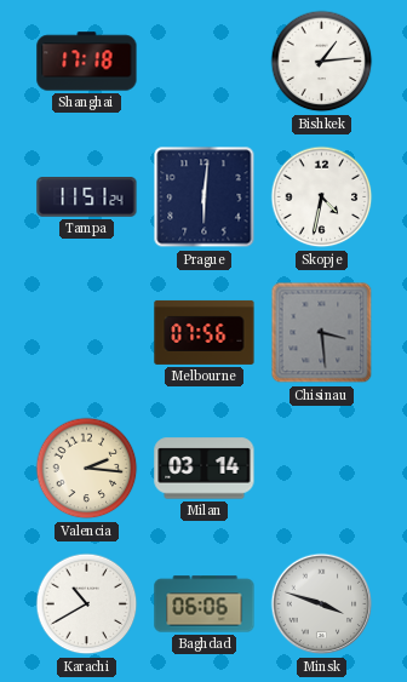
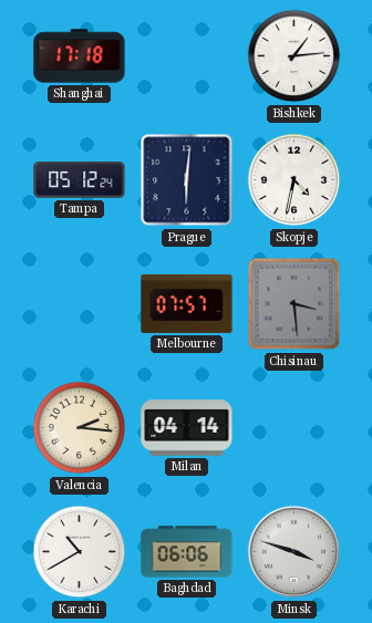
Tampa: 11:51 -> 05:12
Melbourne: 07:56 -> 07:57
Milan: 03:14 -> 04:14
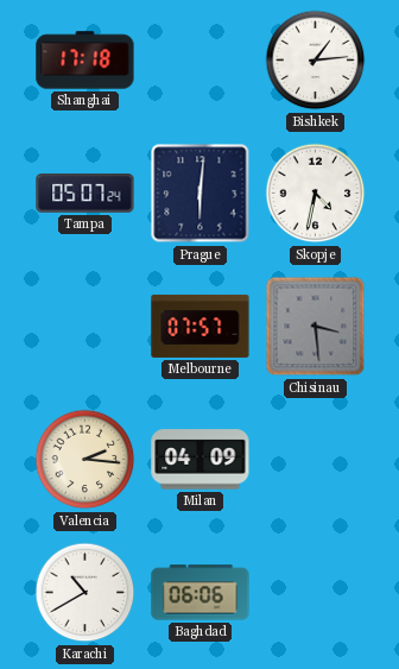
Tampa: 05:12 -> 05:07
Milan: 04:14 -> 04:09
Minsk: 3:48 -> none
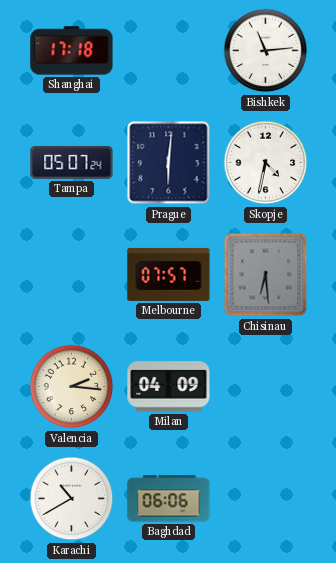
Bishkek: 1:14 -> 11:14
Chisinau: 3:29 -> 6:29
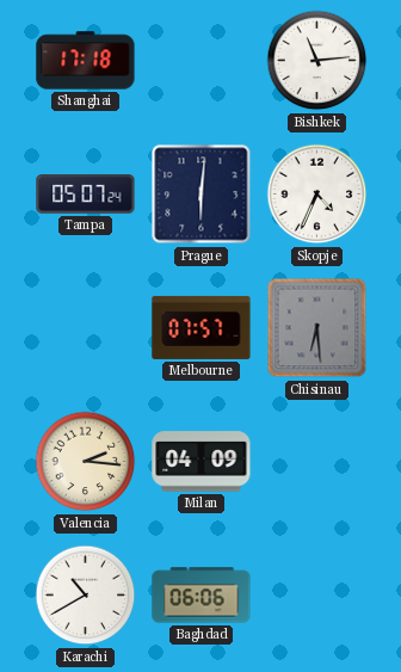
Skopje: 4:32 -> 4:34
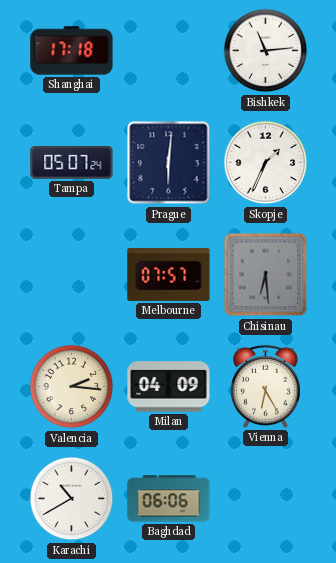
Skopje: 4:34 -> 1:34
Vienna: none -> 6:25
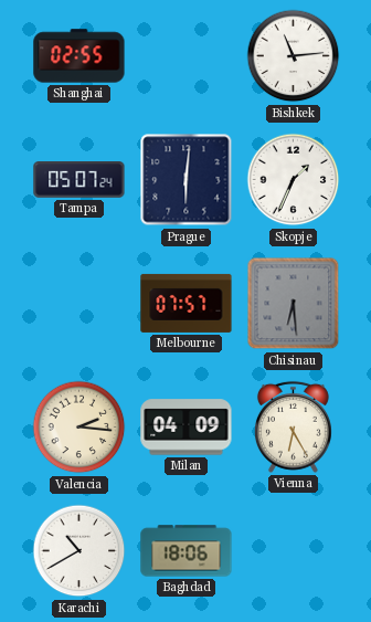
Shanghai: 17:18 -> 02:55
Baghdad: 06:06 -> 18:06
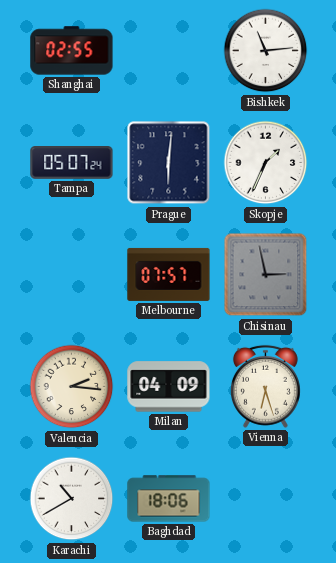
Chisinau: 6:29 -> 2:58
Vienna: 6:25 -> 6:27
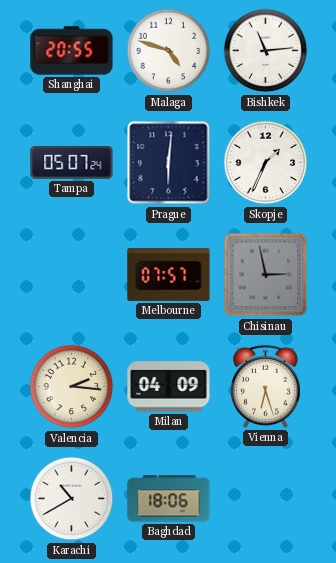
Shanghai: 02:55 -> 20:55
Malaga: none -> 4:48
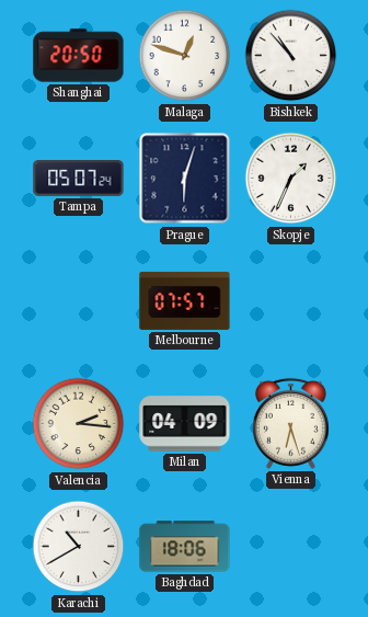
Shanghai: 20:55 -> 20:50
Malaga: 4:48 -> 12:48
Bishkek: 11:14 -> 10:53
Prague: 6:01 -> 6:03
Chisinau: 2:58 -> none
